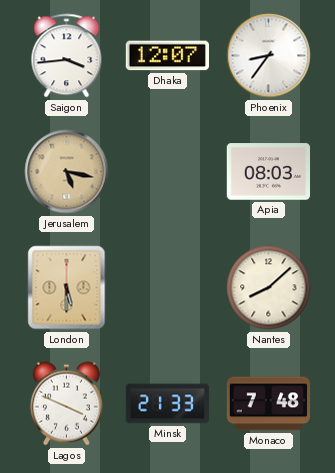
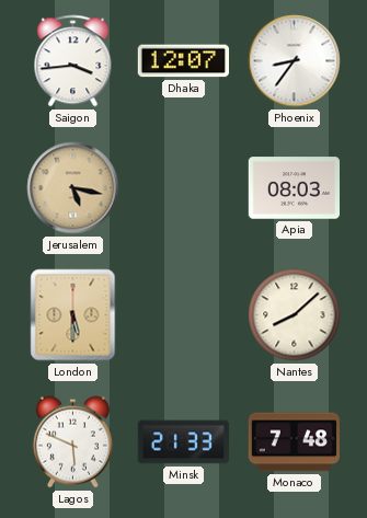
Lagos: 3:49 -> 5:49
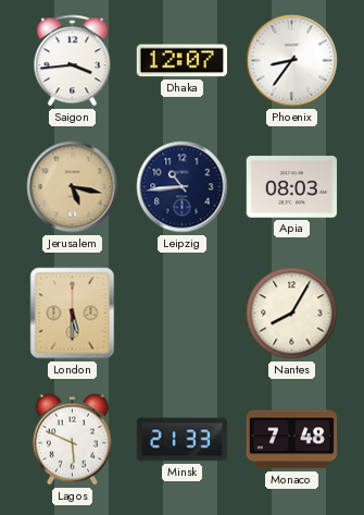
Leipzig: none -> 10:44
Nantes: 8:08 -> 8:05
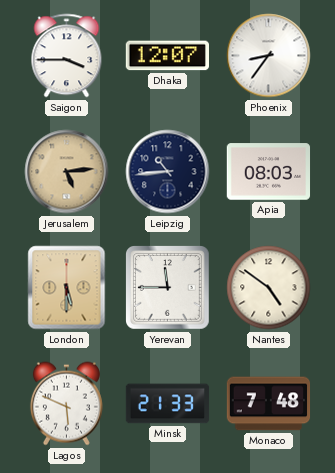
Saigon: 3:44 -> 3:45
Jerusalem: 5:17 -> 5:14
Yerevan: none -> 11:45
Nantes: 8:05 -> 4:51
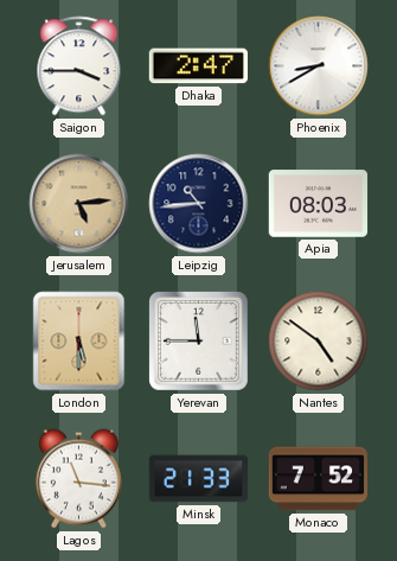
Dhaka: 12:07 -> 2:47
Phoenix: 8:36 -> 8:40
Lagos: 5:49 -> 11:16
Monaco: 7:48 -> 7:52
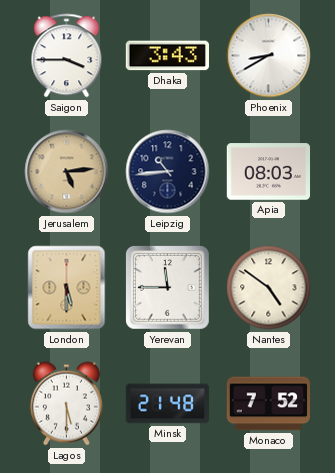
Dhaka: 2:47 -> 3:43
Lagos: 11:16 -> 5:30
Minsk: 21:33 -> 21:48
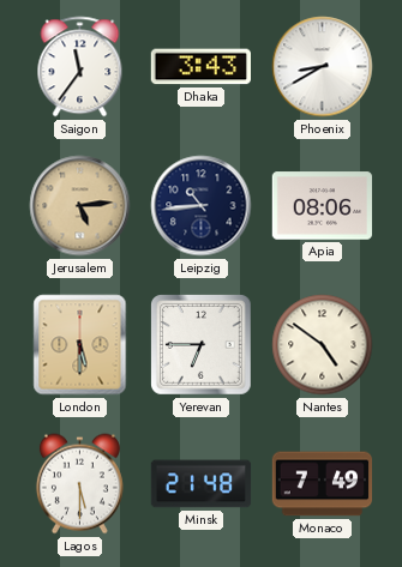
Saigon: 3:45 -> 11:36
Apia: 08:03 -> 08:06
Yerevan: 11:45 -> 6:45
Monaco: 7:52 -> 7:49
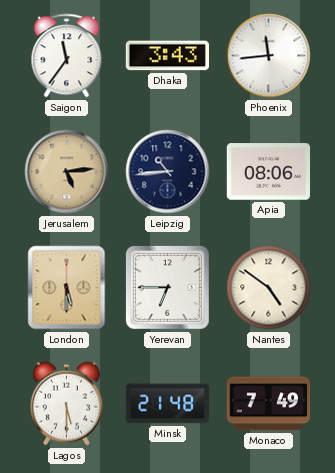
Phoenix: 8:40 -> 11:44
